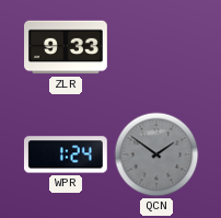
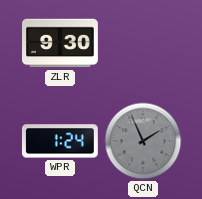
ZLR: 9:33 -> 9:30
QCN: 1:51 -> 1:56
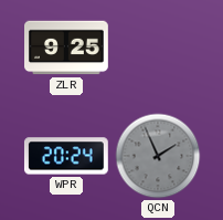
ZLR: 9:30 -> 9:25
WPR: 1:24 -> 20:24
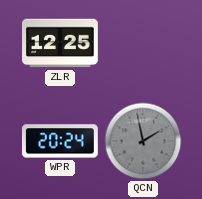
ZLR: 9:25 -> 12:25
QCN: 1:56 -> 1:58
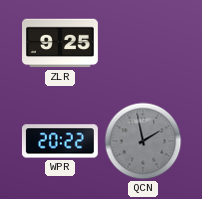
ZLR: 12:25 -> 9:25
WPR: 20:24 -> 20:22
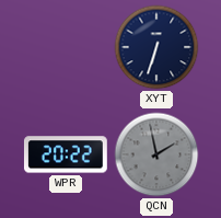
ZLR: 9:25 -> none
XYT: none -> 6:33
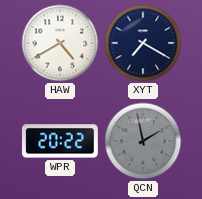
HAW: none -> 4:40
XYT: 6:33 -> 7:20
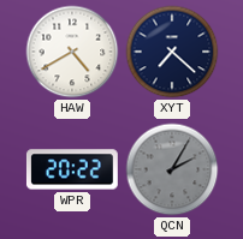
XYT: 7:20 -> 7:22
QCN: 1:58 -> 2:05
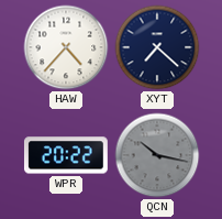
HAW: 4:40 -> 4:37
QCN: 2:05 -> 10:17
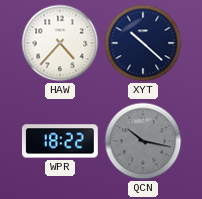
XYT: 7:22 -> 10:22
WPR: 20:22 -> 18:22
